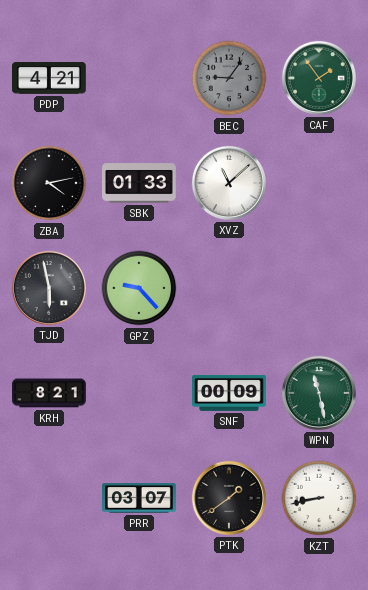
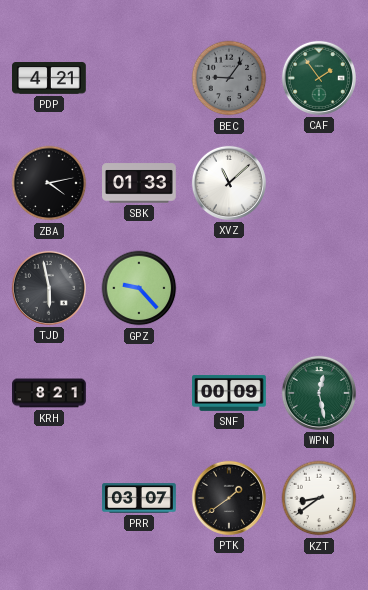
WPN: 11:28 -> 12:28
KZT: 8:43 -> 8:39
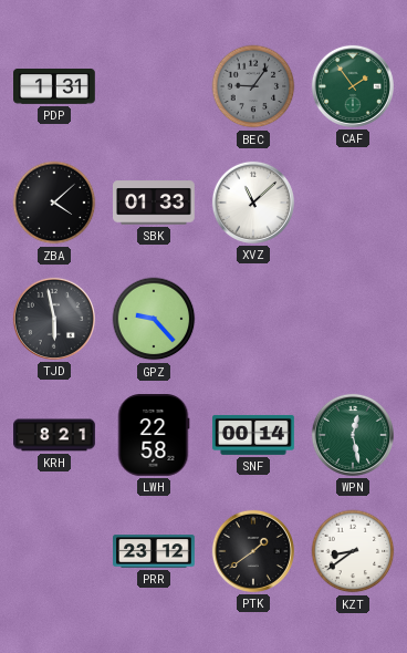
PDP: 4:21 -> 1:31
ZBA: 4:13 -> 4:08
LWH: none -> 22:58
SNF: 00:09 -> 00:14
PRR: 03:07 -> 23:12
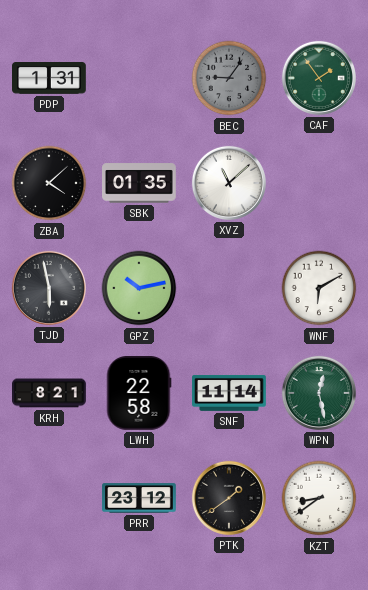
SBK: 01:33 -> 01:35
GPZ: 9:23 -> 10:13
WNF: none -> 6:10
SNF: 00:14 -> 11:14
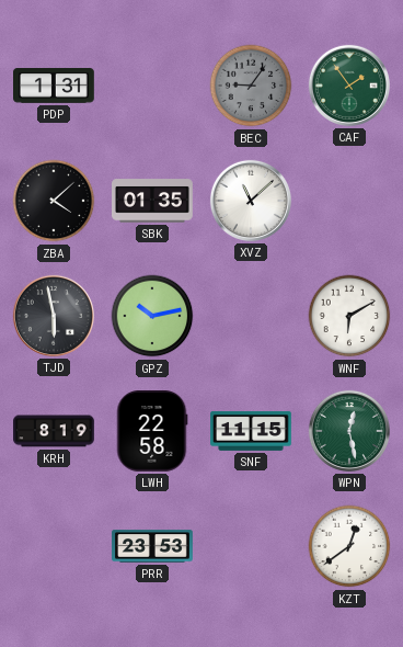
KRH: 8:21 -> 8:19
SNF: 11:14 -> 11:15
PRR: 23:12 -> 23:53
PTK: 1:39 -> none
KZT: 8:39 -> 12:39
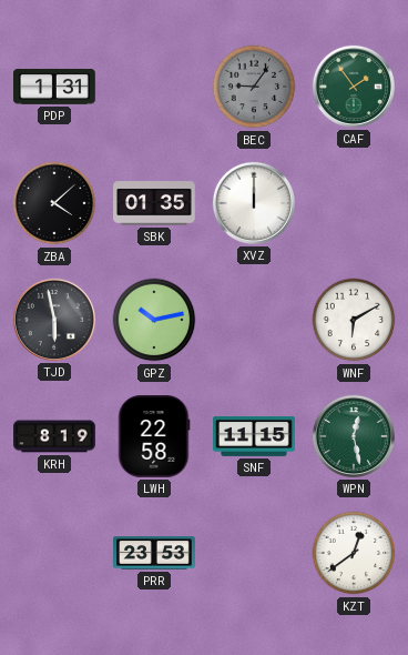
XVZ: 11:08 -> 12:00
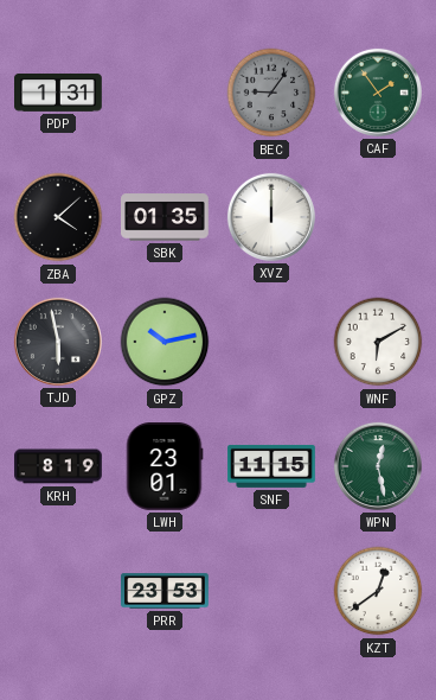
LWH: 22:58 -> 23:01
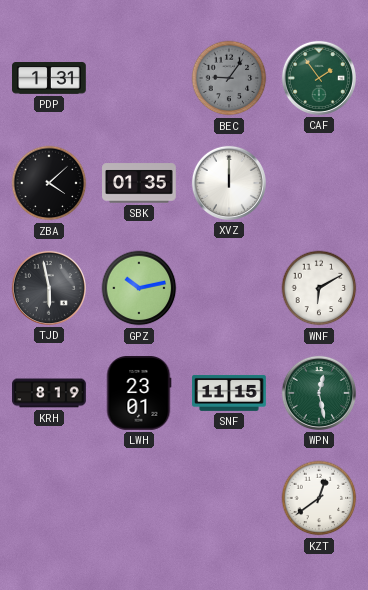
PRR: 23:53 -> none
